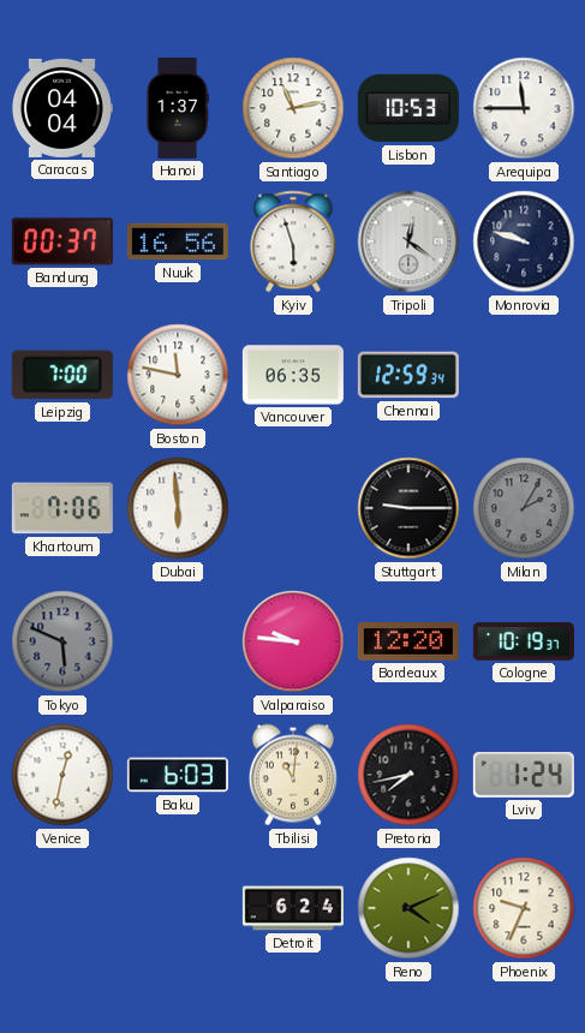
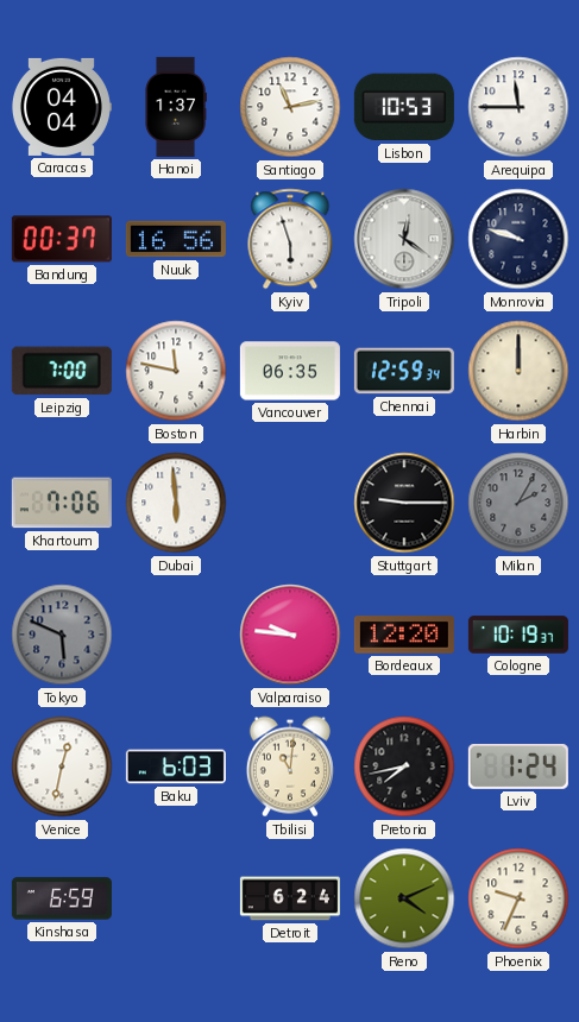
Harbin: none -> 12:00
Kinshasa: none -> 6:59
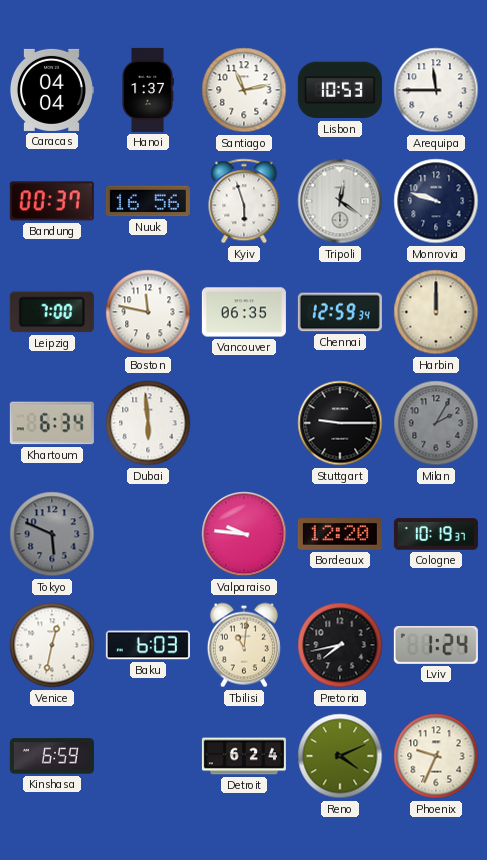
Khartoum: 7:06 -> 6:34
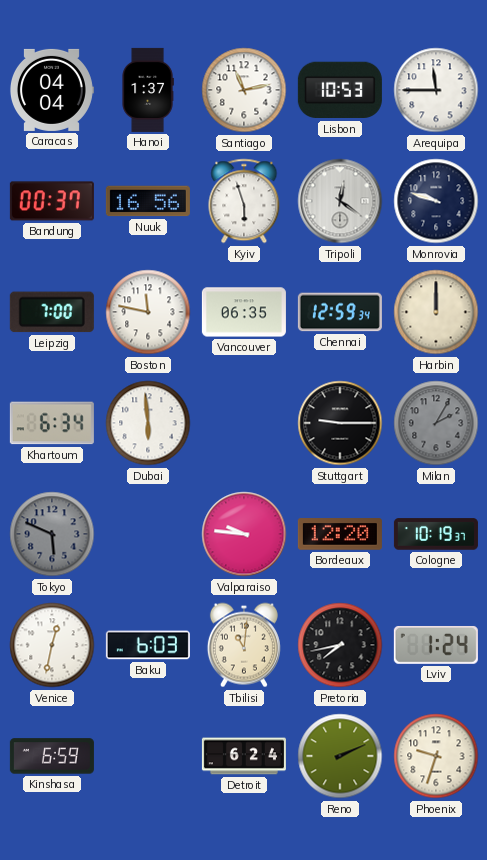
Reno: 4:11 -> 2:11
Phoenix: 9:34 -> 9:33
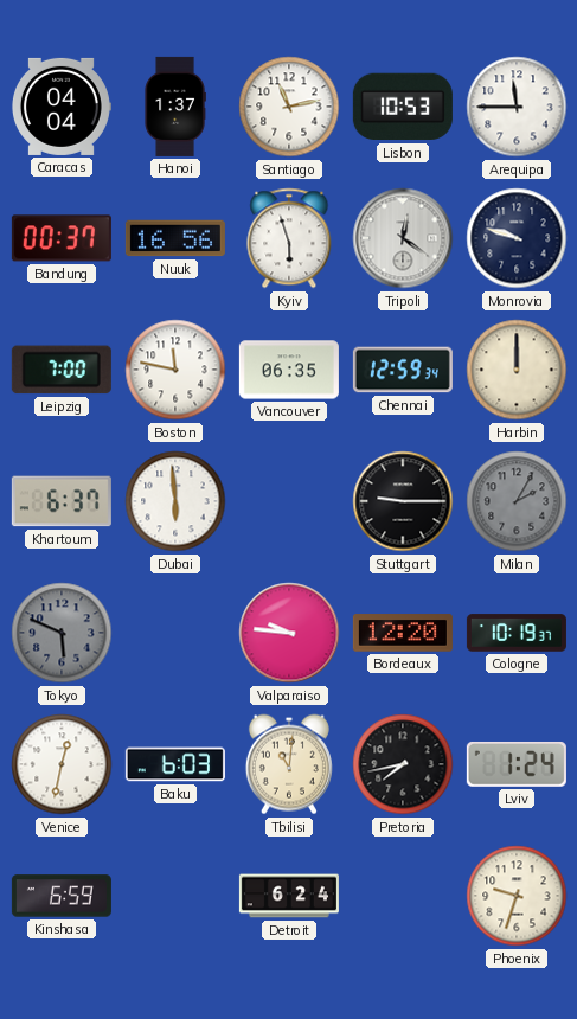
Khartoum: 6:34 -> 6:37
Reno: 2:11 -> none
